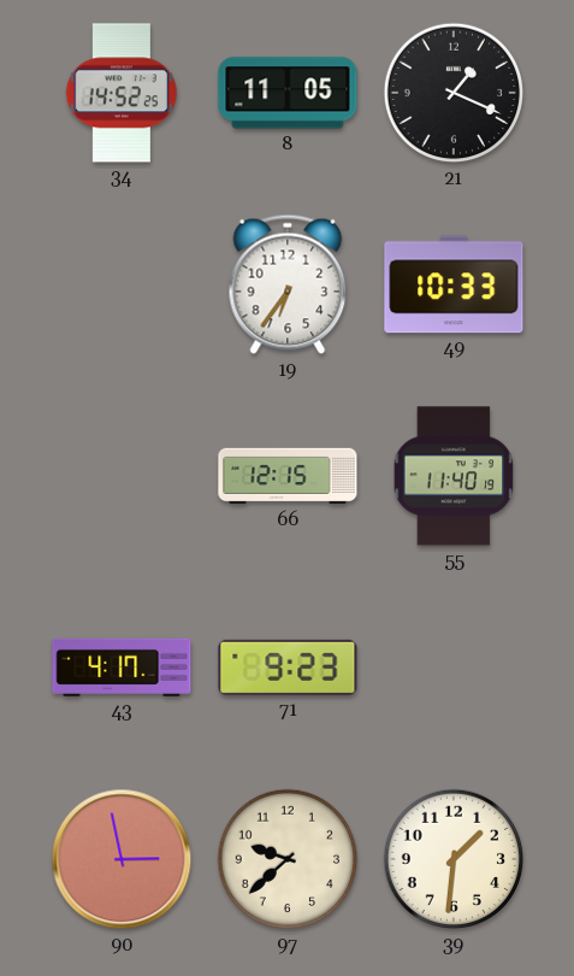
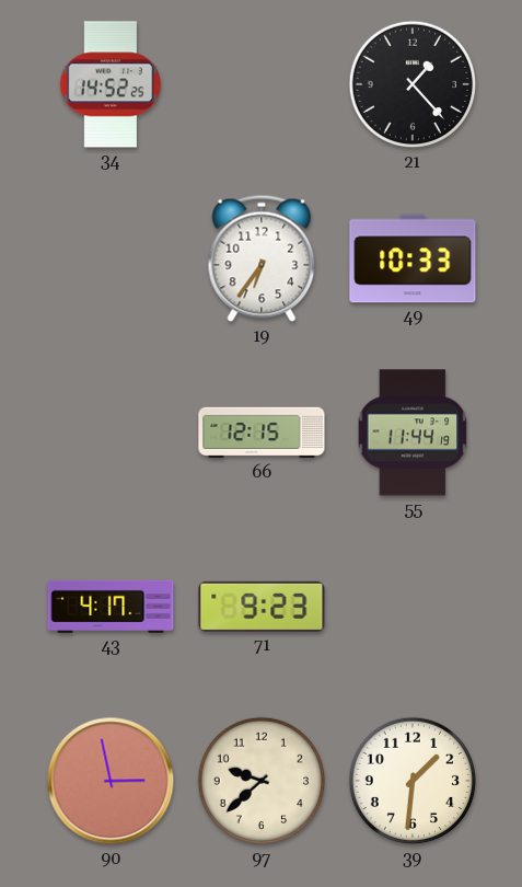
8: 11:05 -> none
21: 1:19 -> 1:23
55: 11:40 -> 11:44
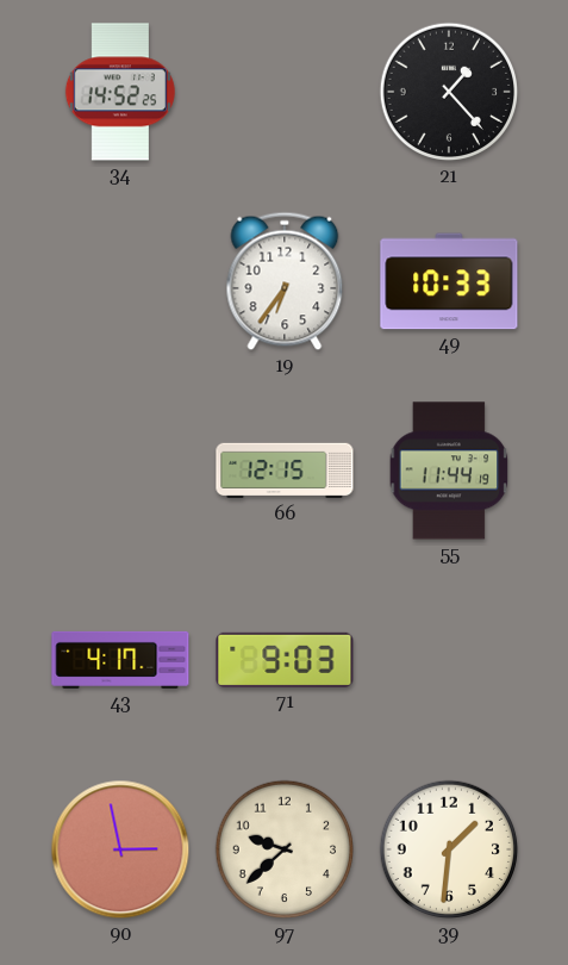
71: 9:23 -> 9:03
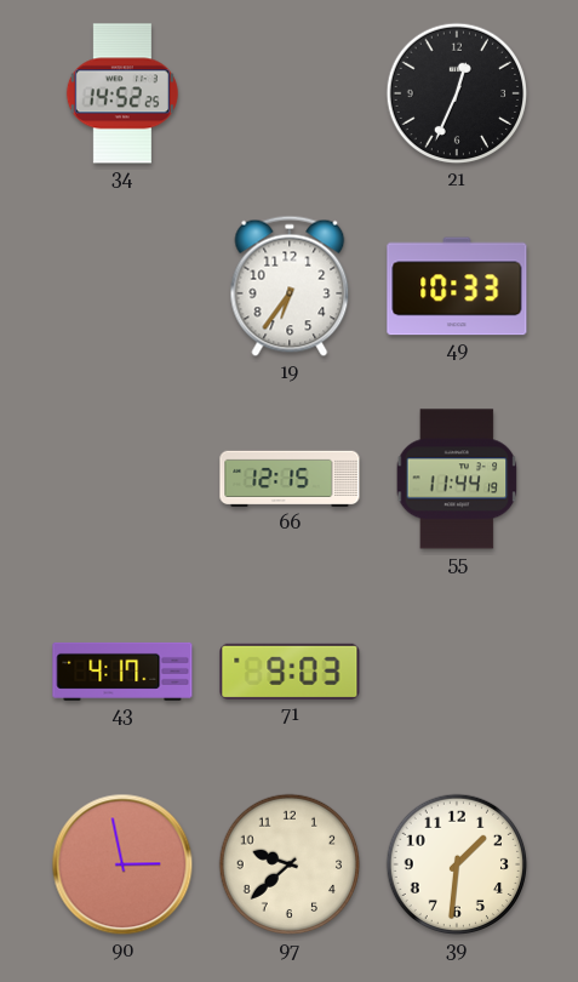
21: 1:23 -> 12:34
